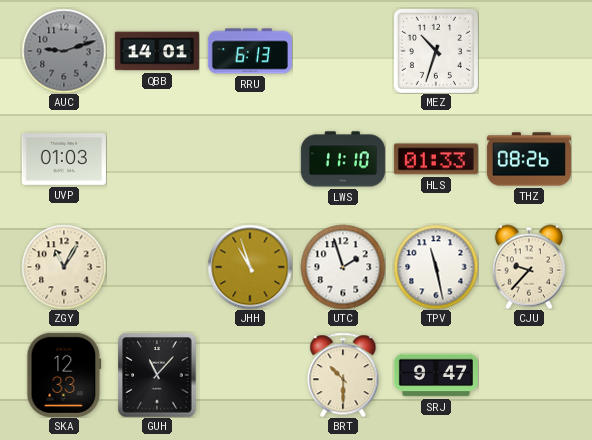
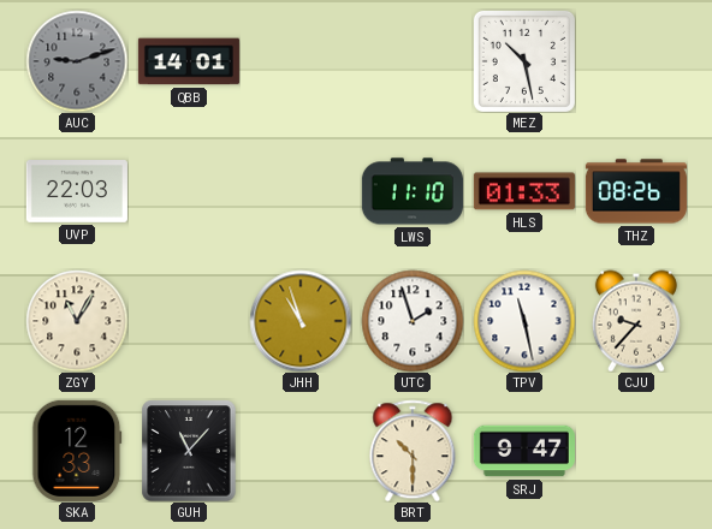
RRU: 6:13 -> none
MEZ: 10:33 -> 10:28
UVP: 01:03 -> 22:03
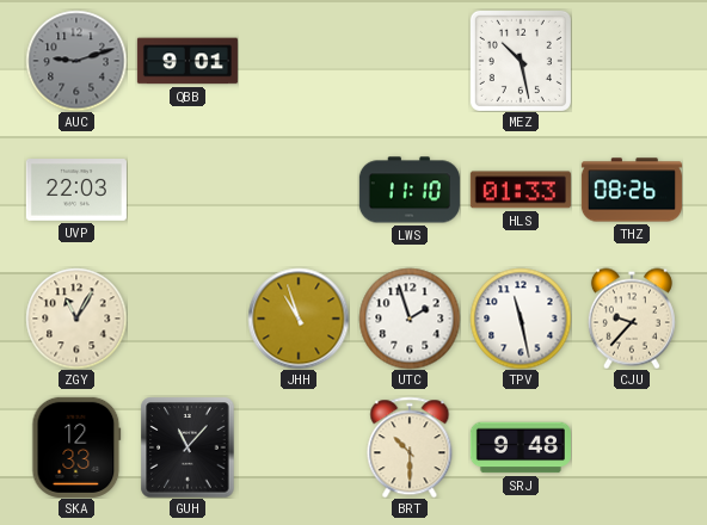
QBB: 14:01 -> 9:01
SRJ: 9:47 -> 9:48
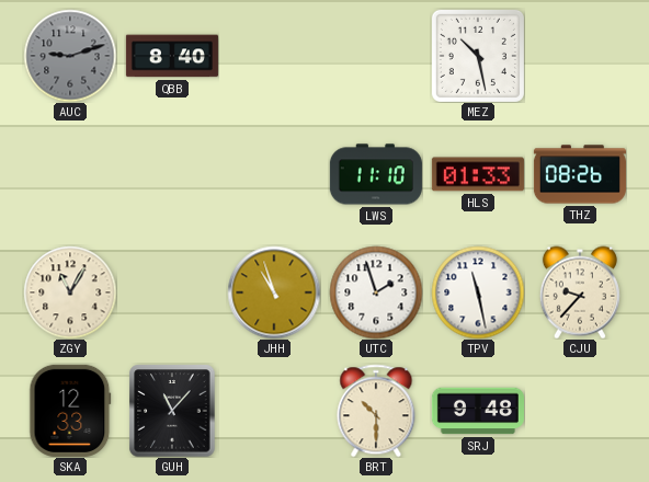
QBB: 9:01 -> 8:40
UVP: 22:03 -> none
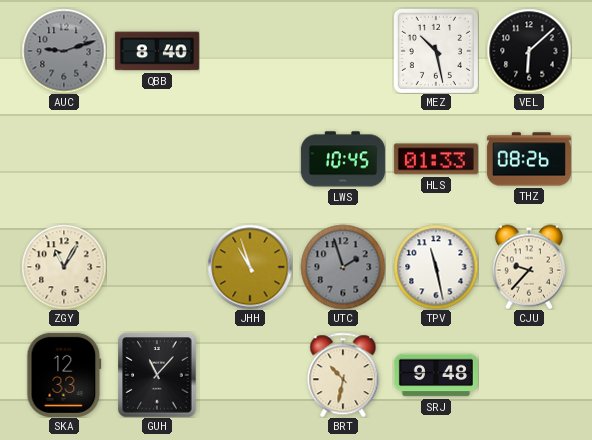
VEL: none -> 6:08
LWS: 11:10 -> 10:45
UTC dial: white -> grey
BRT: 10:30 -> 10:32
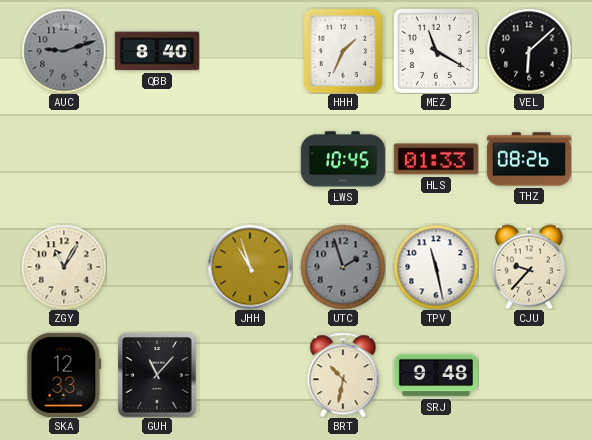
HHH: none -> 1:34
MEZ: 10:28 -> 11:20
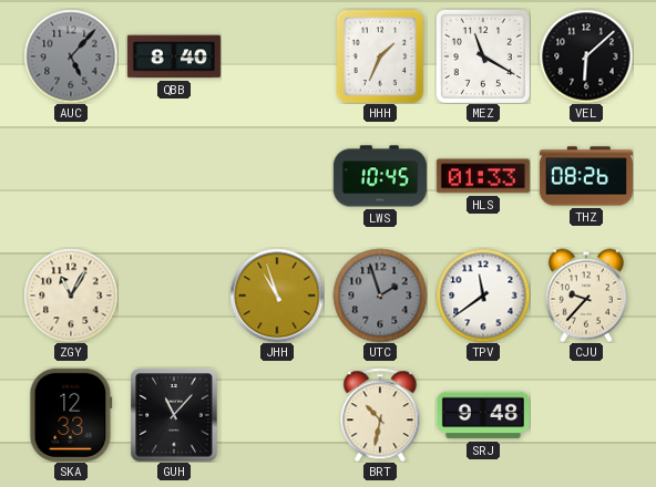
AUC: 9:12 -> 5:07
TPV: 11:28 -> 11:39
